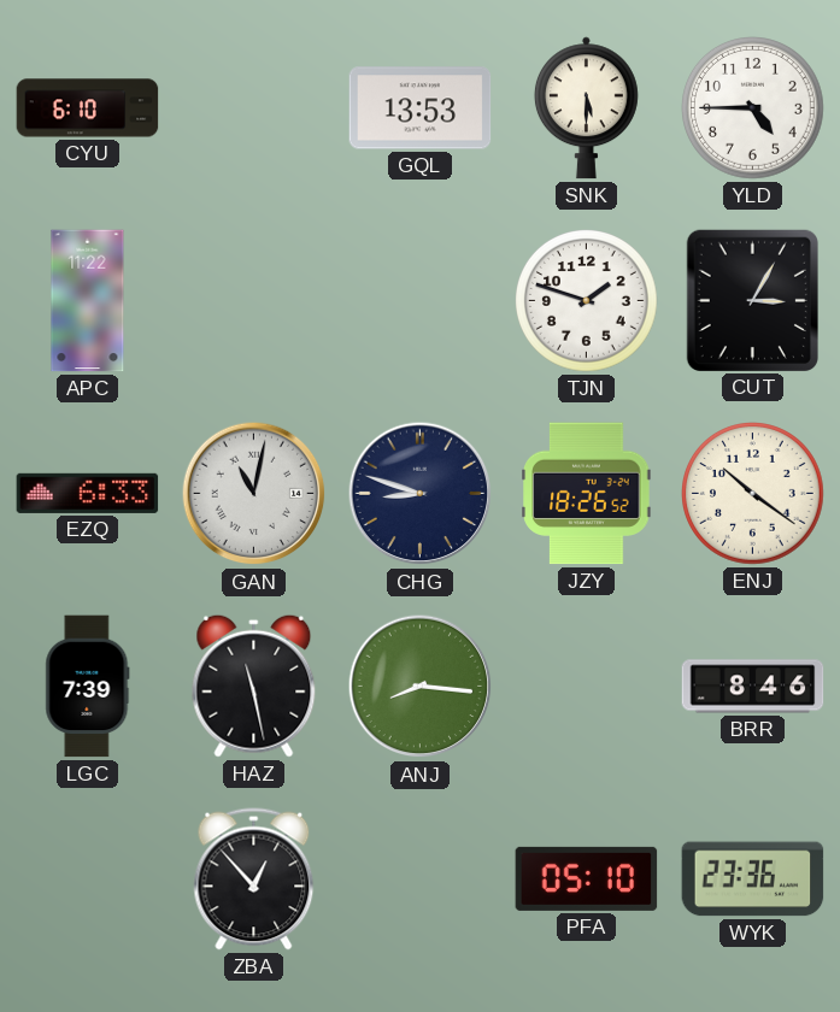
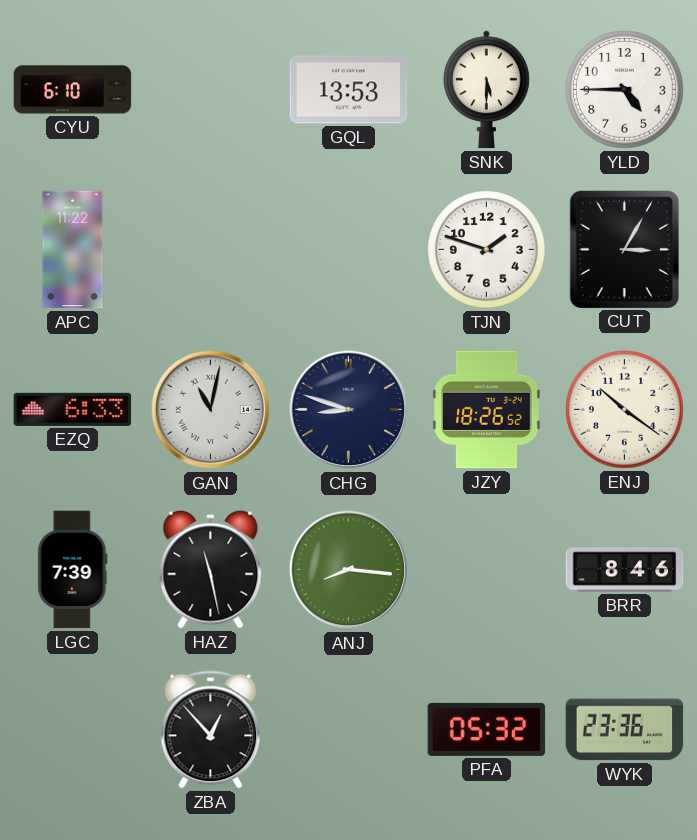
PFA: 05:10 -> 05:32
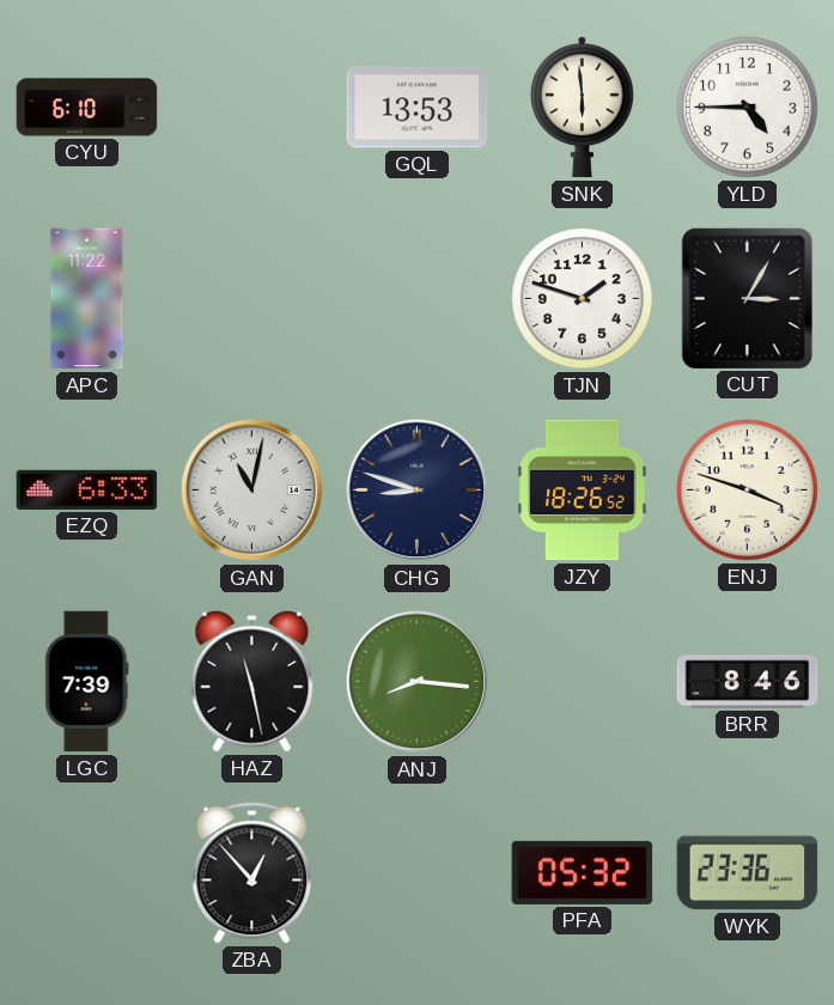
SNK: 5:30 -> 5:59
ENJ: 10:21 -> 3:48
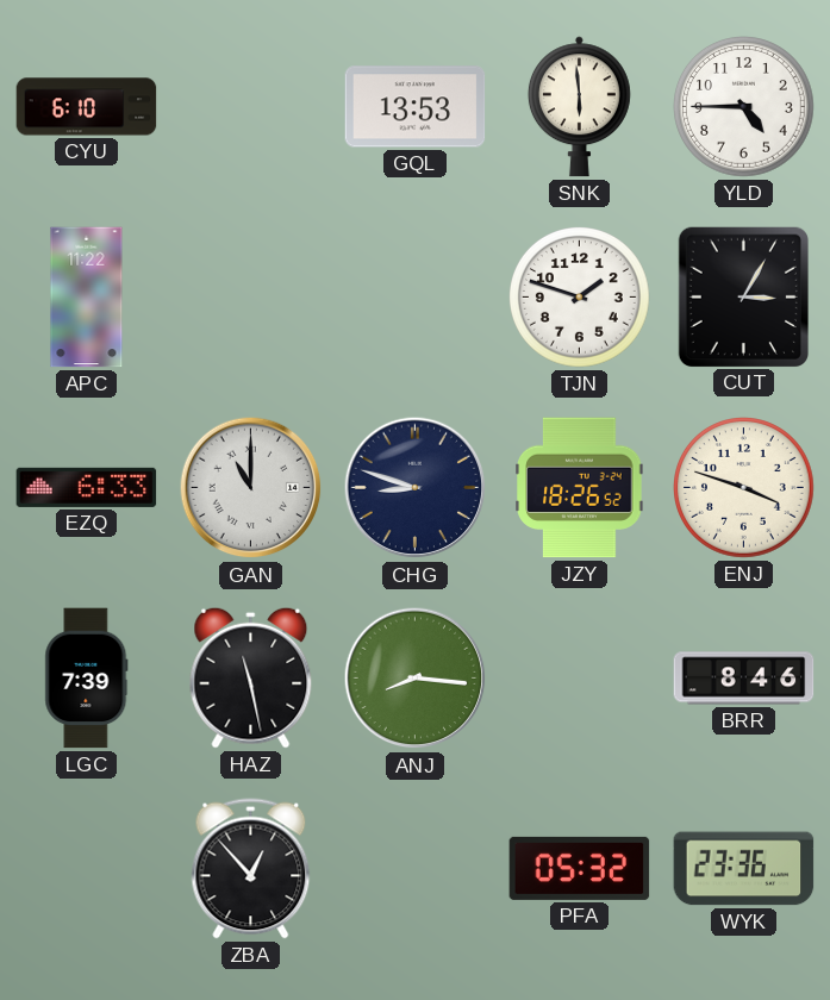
GAN: 11:02 -> 11:00
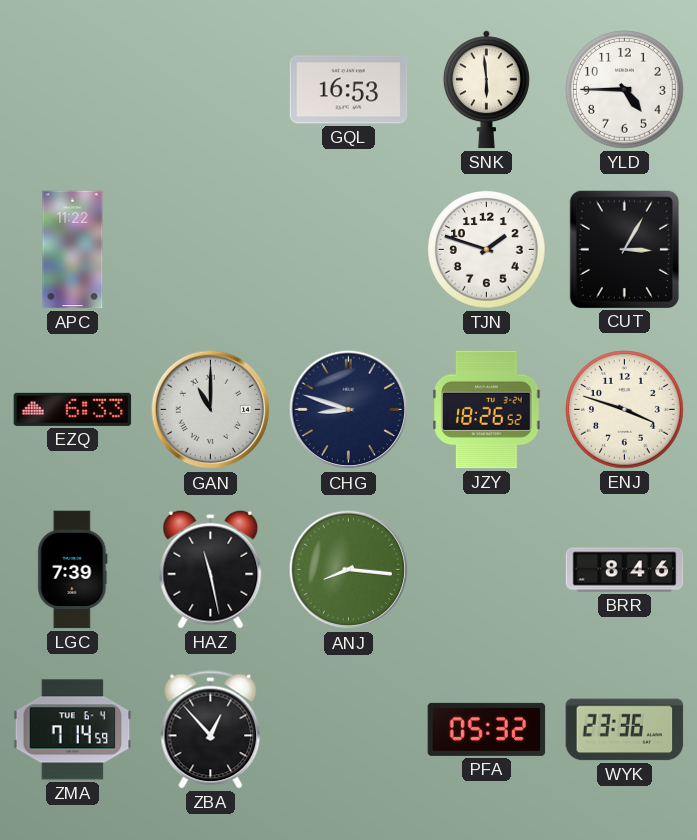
CYU: 6:10 -> none
GQL: 13:53 -> 16:53
ZMA: none -> 7:14
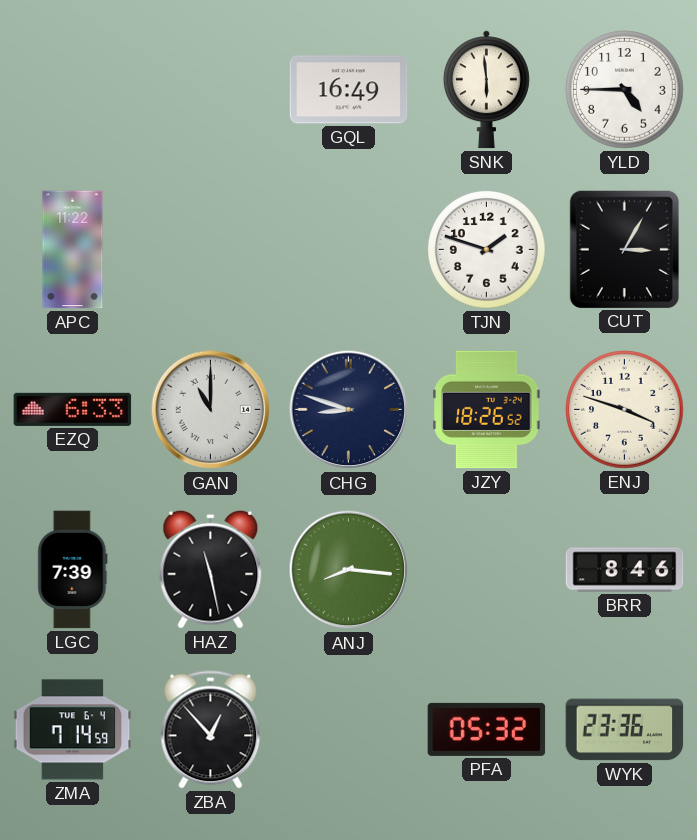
GQL: 16:53 -> 16:49
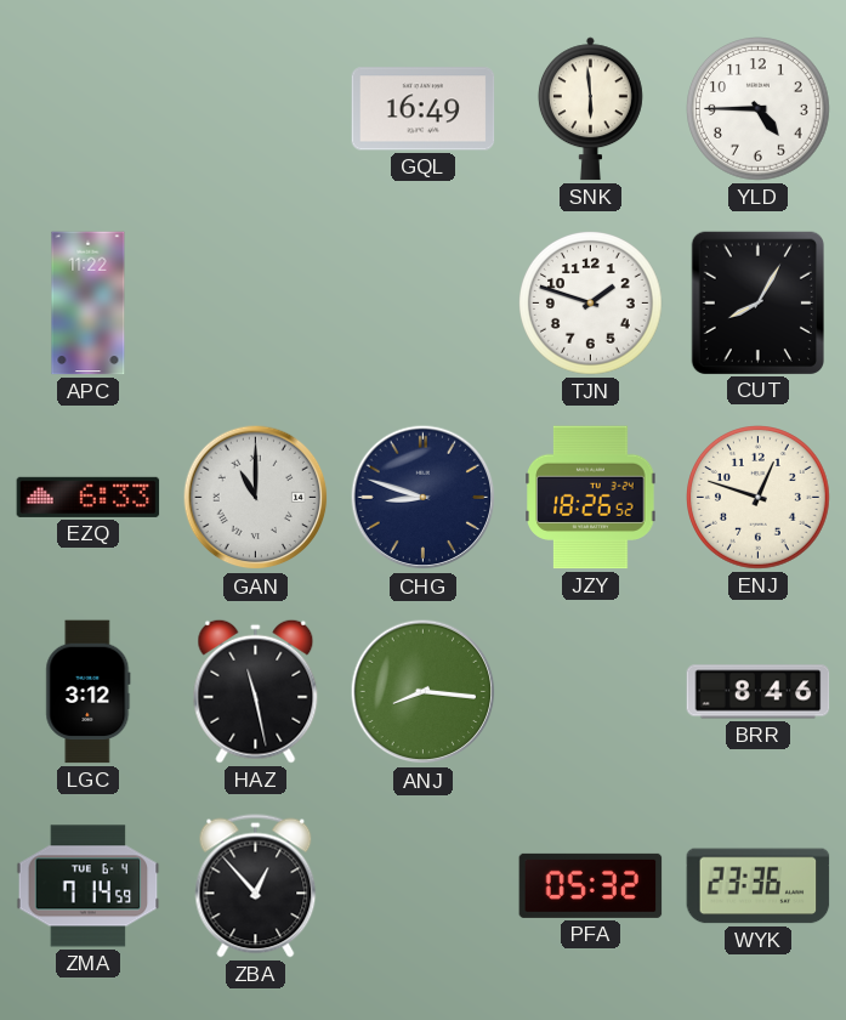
CUT: 3:05 -> 8:05
ENJ: 3:48 -> 12:48
LGC: 7:39 -> 3:12
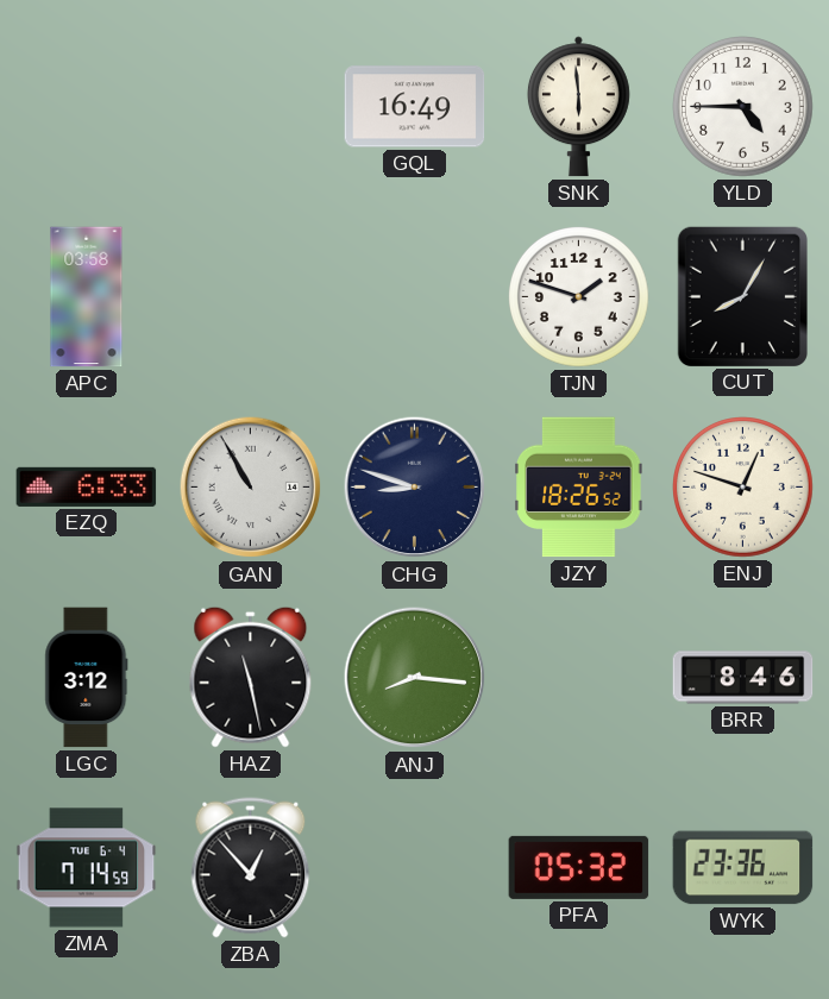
APC: 11:22 -> 03:58
GAN: 11:00 -> 10:55
